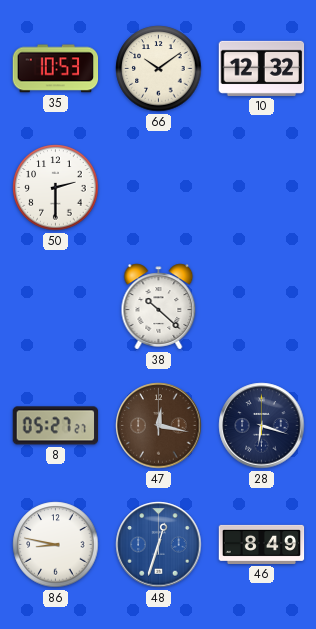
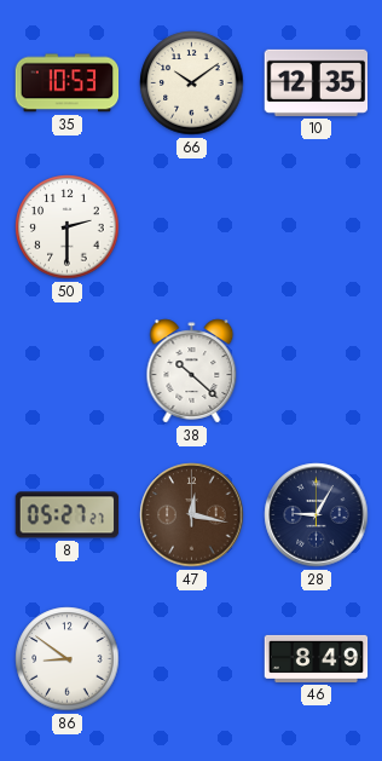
10: 12:32 -> 12:35
28: 6:18 -> 9:05
86: 8:47 -> 8:51
48: 12:33 -> none
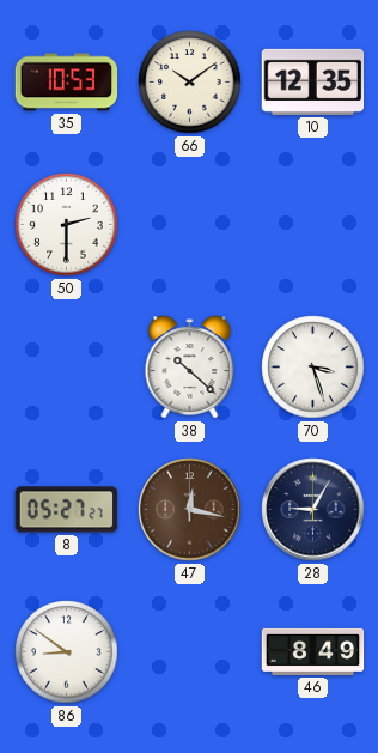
70: none -> 3:27
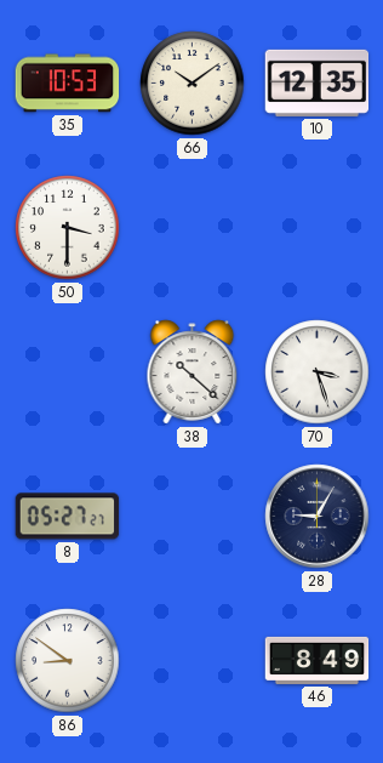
50: 2:30 -> 3:30
47: 12:17 -> none
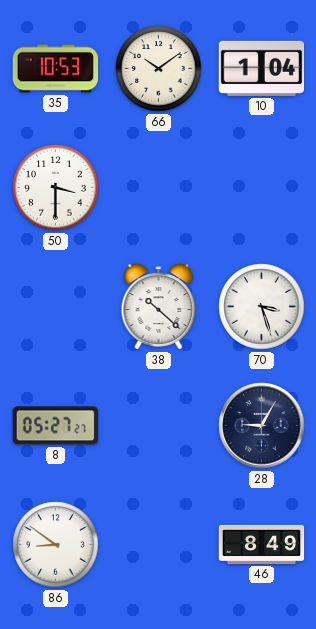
10: 12:35 -> 1:04
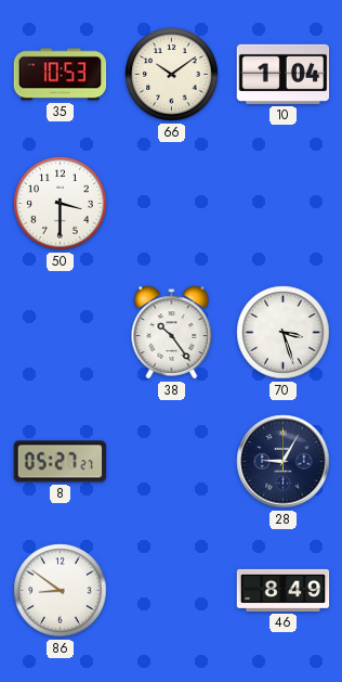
38: 10:22 -> 10:24
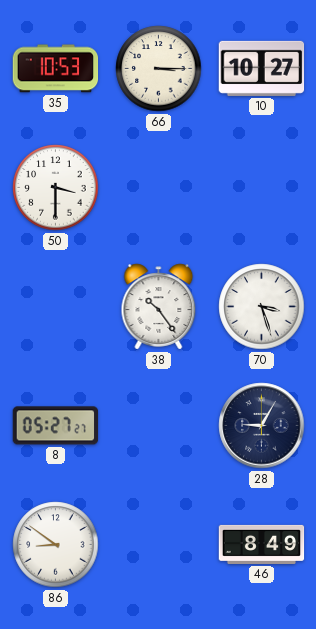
66: 10:09 -> 3:15
10: 1:04 -> 10:27
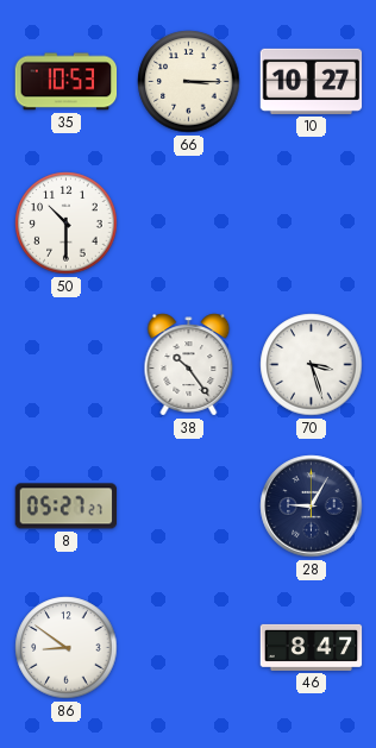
50: 3:30 -> 10:30
46: 8:49 -> 8:47
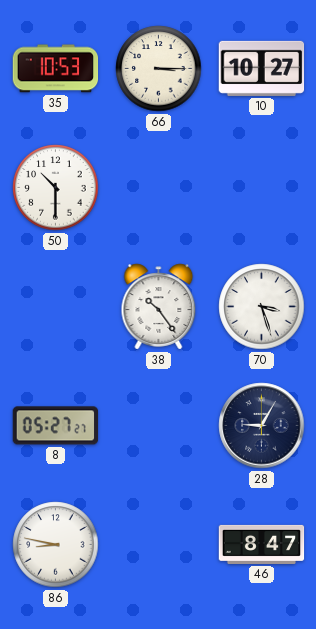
86: 8:51 -> 8:47
